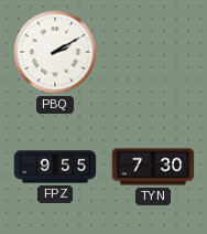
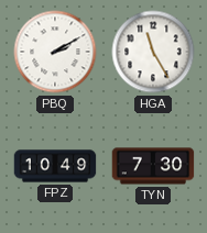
HGA: none -> 11:25
FPZ: 9:55 -> 10:49
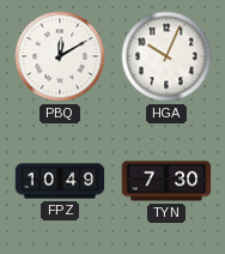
PBQ: 2:10 -> 12:10
HGA: 11:25 -> 10:04
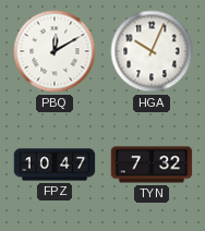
FPZ: 10:49 -> 10:47
TYN: 7:30 -> 7:32
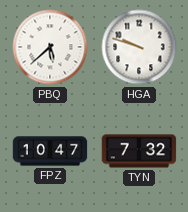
PBQ: 12:10 -> 5:38
HGA: 10:04 -> 9:48
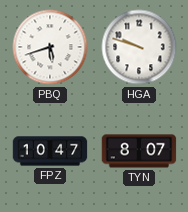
PBQ: 5:38 -> 5:42
TYN: 7:32 -> 8:07
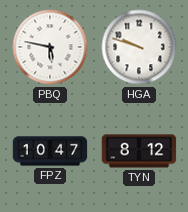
PBQ: 5:42 -> 5:47
TYN: 8:07 -> 8:12
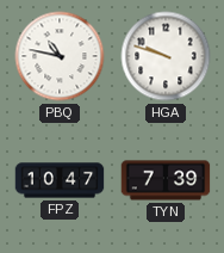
PBQ: 5:47 -> 10:47
TYN: 8:12 -> 7:39
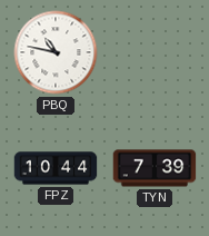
HGA: 9:48 -> none
FPZ: 10:47 -> 10:44
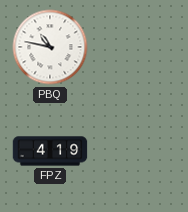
FPZ: 10:44 -> 4:19
TYN: 7:39 -> none
